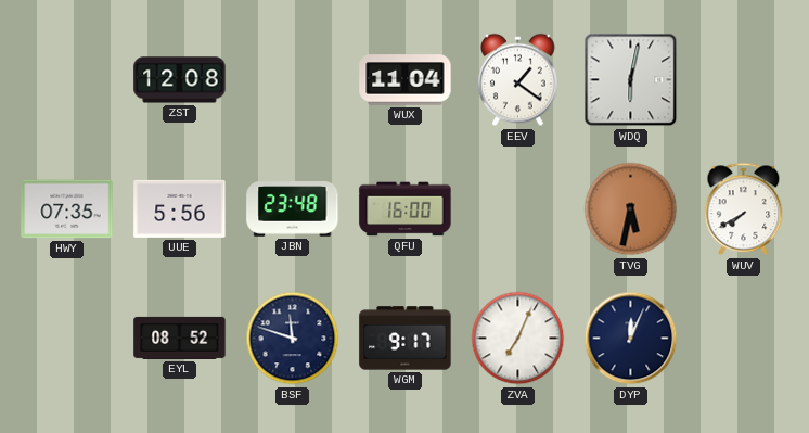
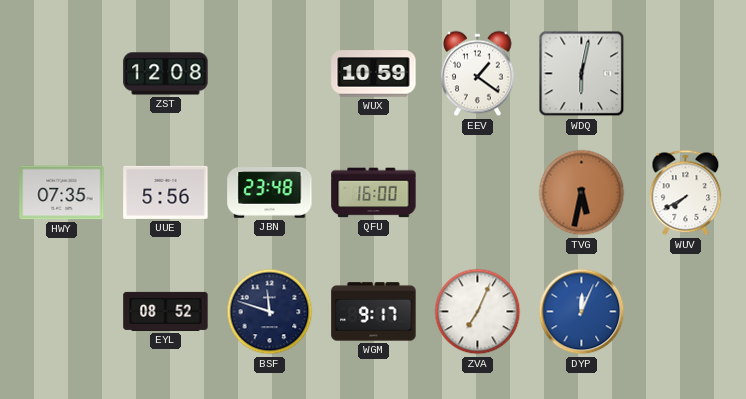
WUX: 11:04 -> 10:59
DYP dial: navy -> blue
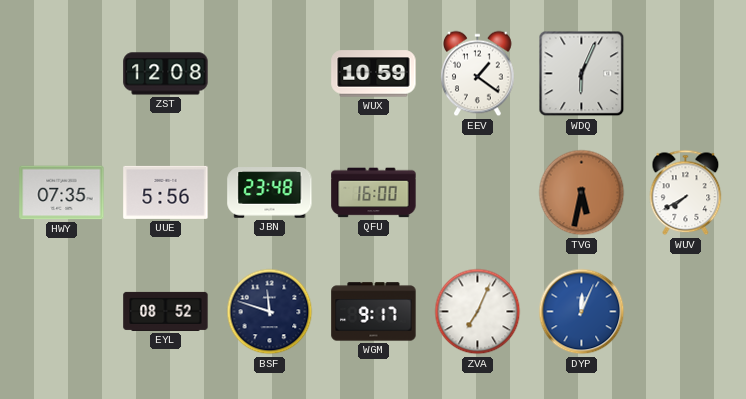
WDQ: 6:02 -> 6:04
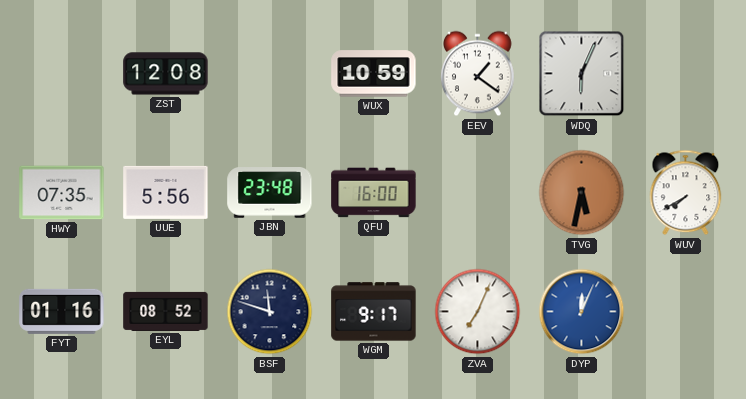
FYT: none -> 01:16
